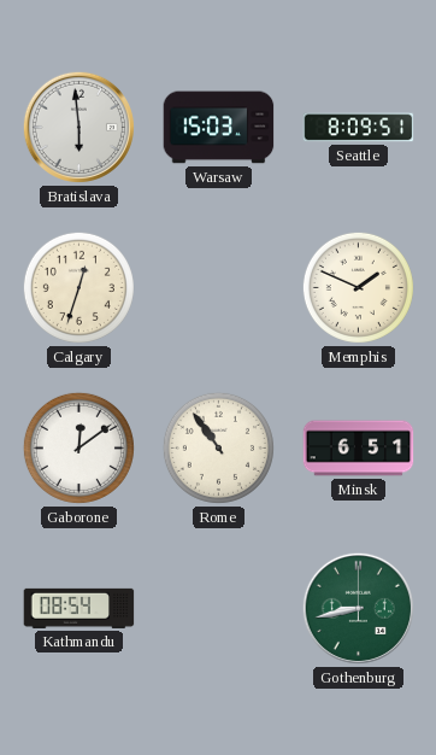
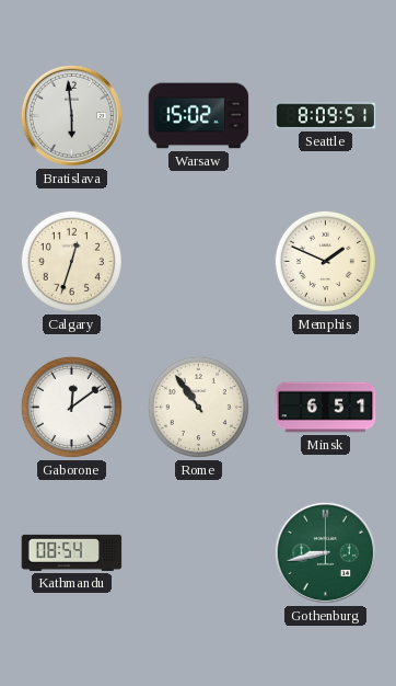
Warsaw: 15:03 -> 15:02
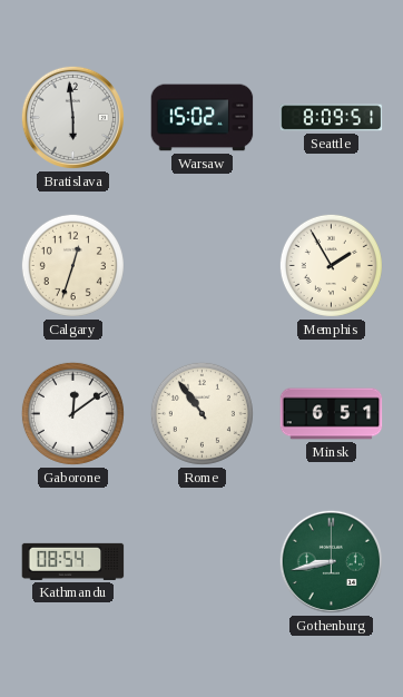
Memphis: 1:49 -> 1:55
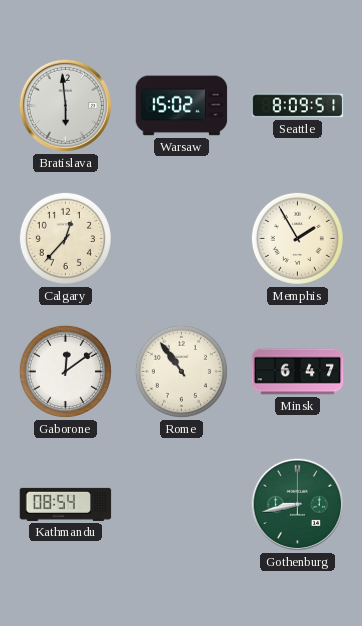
Calgary: 12:33 -> 12:37
Minsk: 6:51 -> 6:47
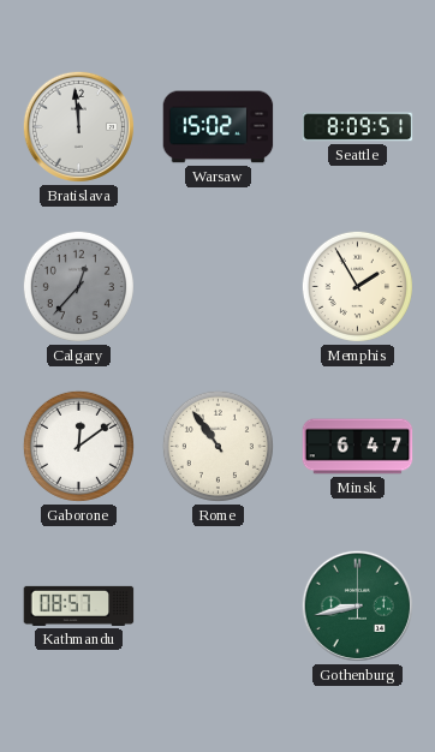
Bratislava: 5:59 -> 11:59
Calgary dial: cream -> grey
Kathmandu: 08:54 -> 08:57
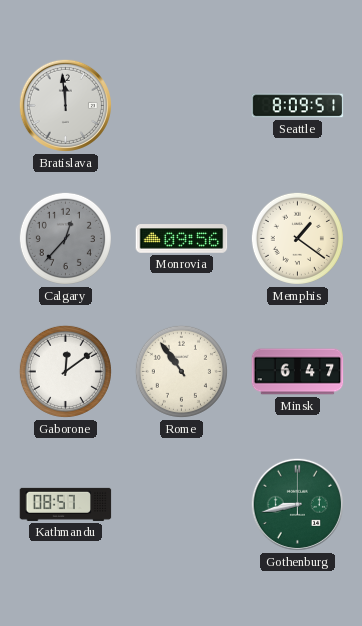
Warsaw: 15:02 -> none
Monrovia: none -> 09:56
Memphis: 1:55 -> 1:21
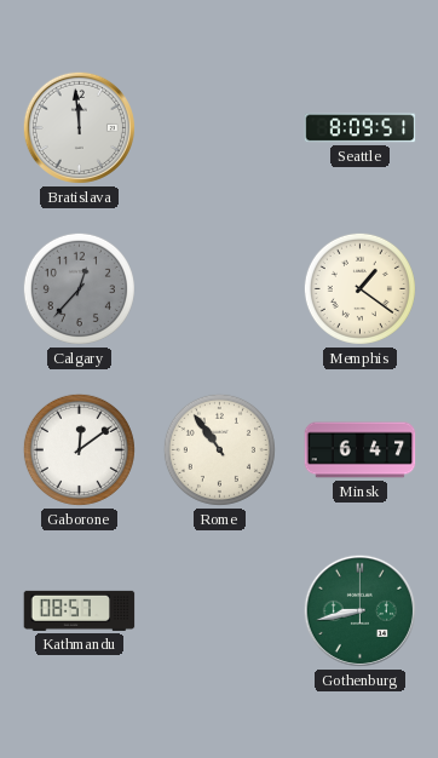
Monrovia: 09:56 -> none
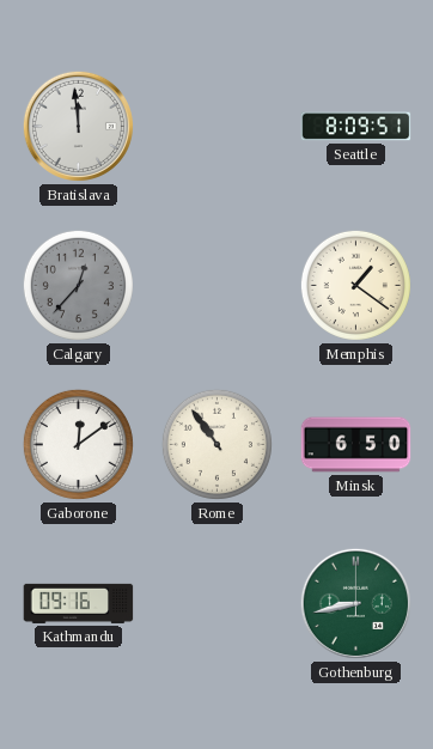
Minsk: 6:47 -> 6:50
Kathmandu: 08:57 -> 09:16
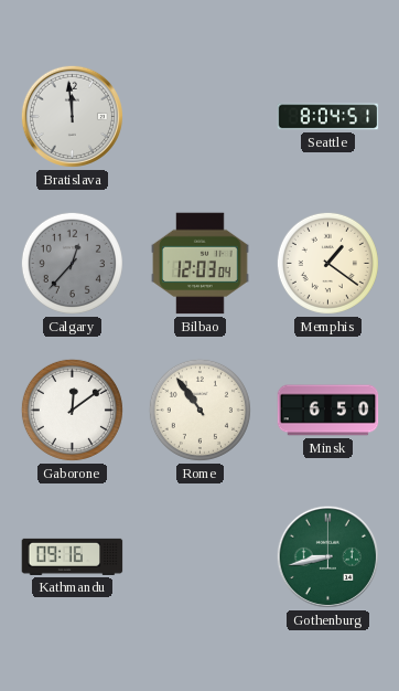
Seattle: 8:09 -> 8:04
Bilbao: none -> 12:03
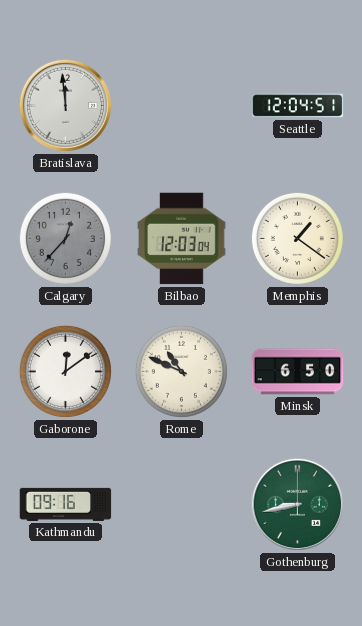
Seattle: 8:04 -> 12:04
Rome: 10:54 -> 10:49
